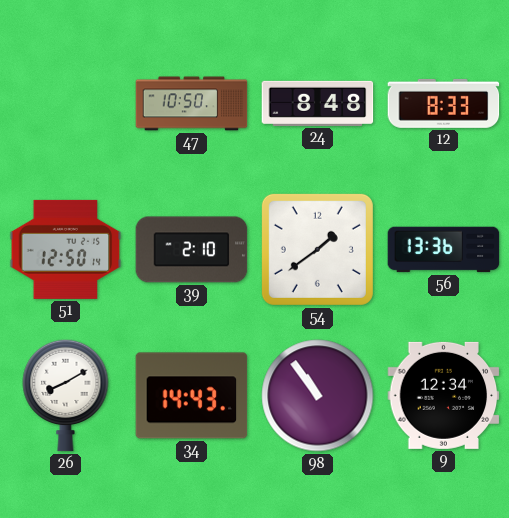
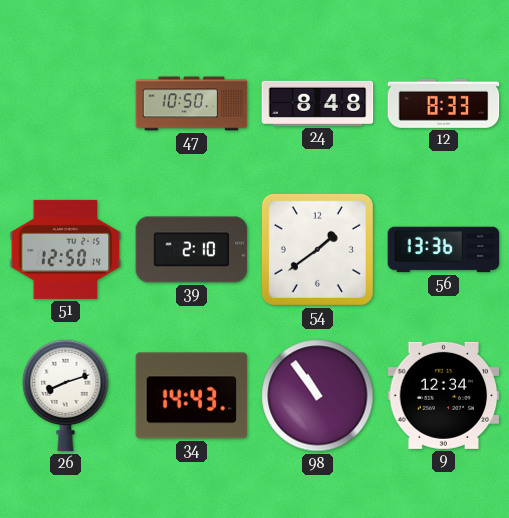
26: 8:10 -> 8:12
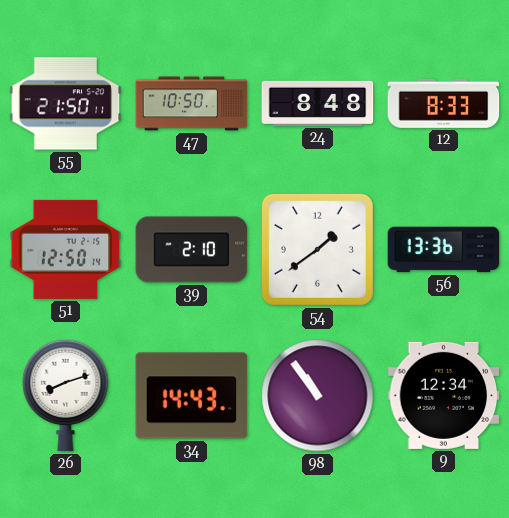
55: none -> 21:50
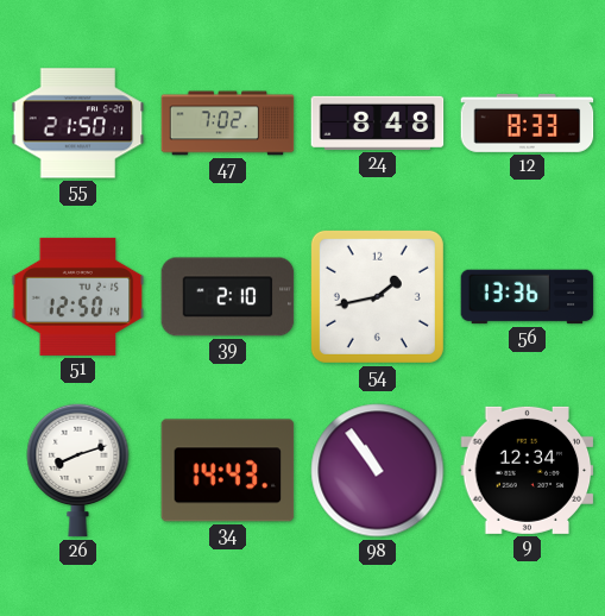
47: 10:50 -> 7:02
54: 1:39 -> 1:43
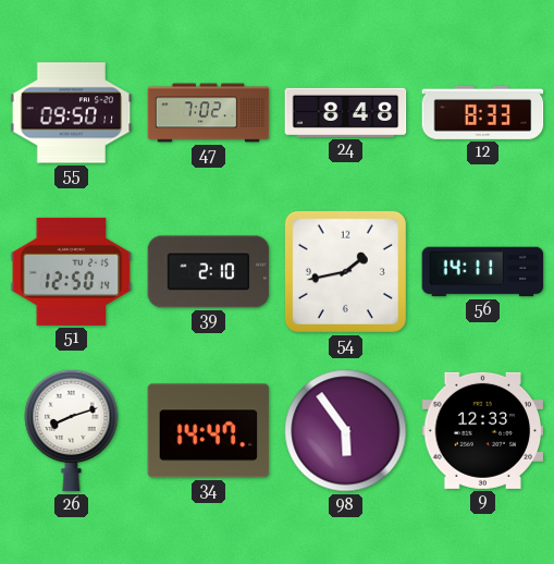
55: 21:50 -> 09:50
56: 13:36 -> 14:11
34: 14:43 -> 14:47
98: 10:54 -> 5:54
9: 12:34 -> 12:33
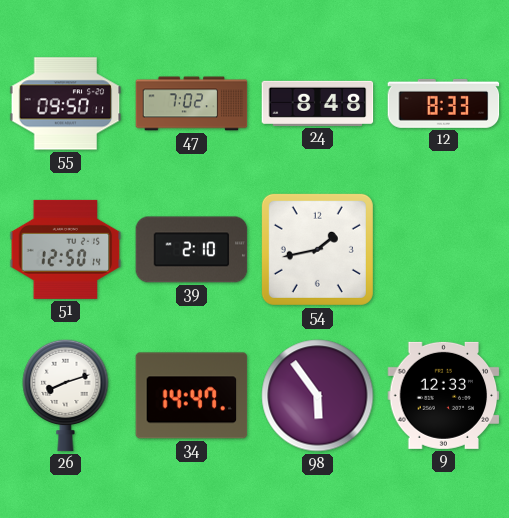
56: 14:11 -> none
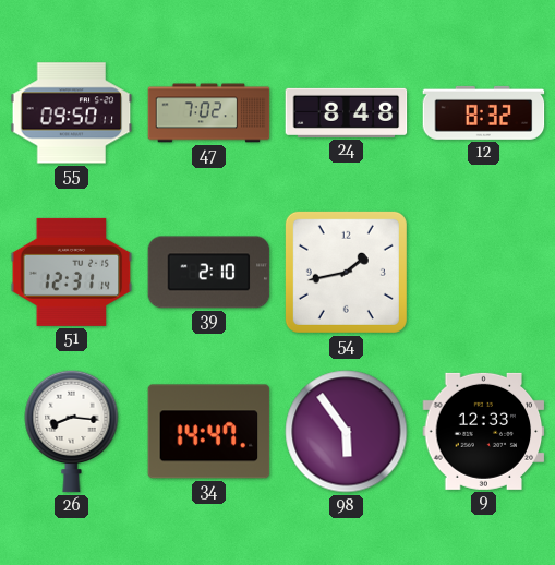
12: 8:33 -> 8:32
51: 12:50 -> 12:31
26: 8:12 -> 8:16
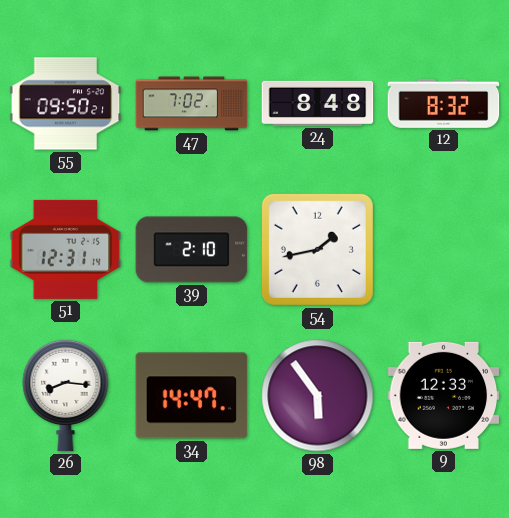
55: 09:50:11 -> 09:50:21
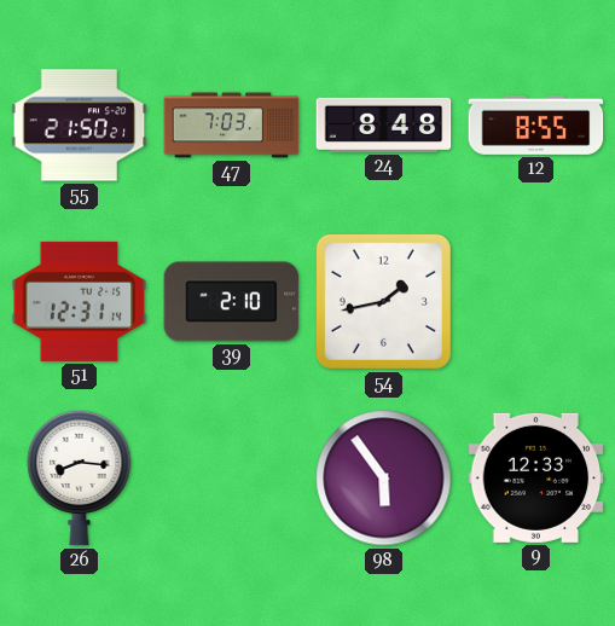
55: 09:50 -> 21:50
47: 7:02 -> 7:03
12: 8:32 -> 8:55
34: 14:47 -> none
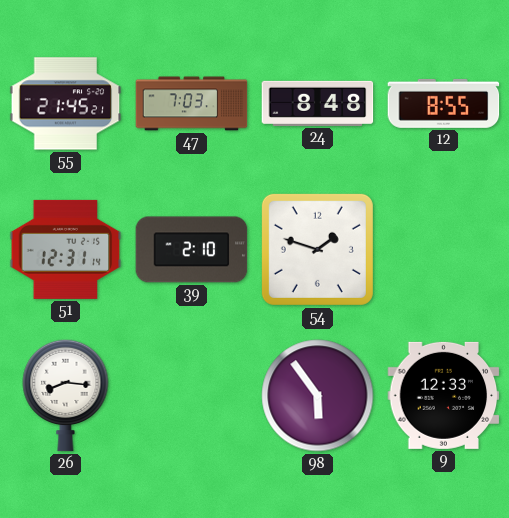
55: 21:50 -> 21:45
54: 1:43 -> 1:48
